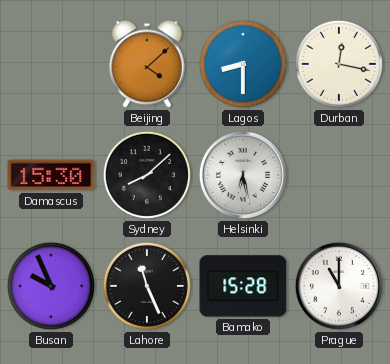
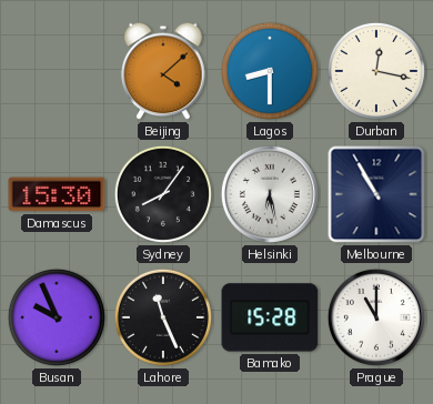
Sydney: 8:08 -> 8:06
Melbourne: none -> 10:55
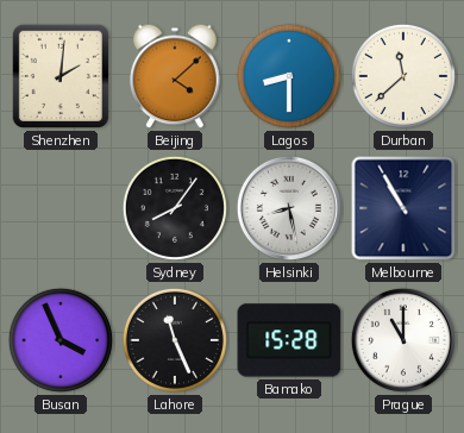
Shenzhen: none -> 2:01
Durban: 12:17 -> 11:38
Damascus: 15:30 -> none
Helsinki: 6:28 -> 8:28
Busan: 9:56 -> 3:56
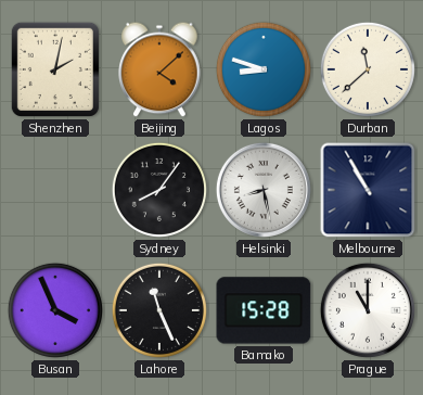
Shenzhen: 2:01 -> 2:02
Lagos: 8:30 -> 8:48
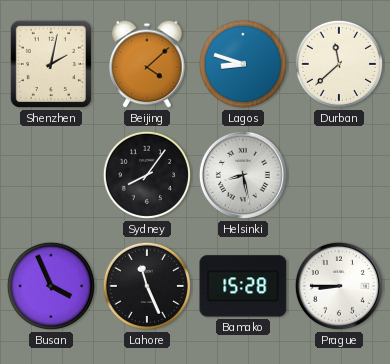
Melbourne: 10:55 -> none
Prague: 11:00 -> 8:45
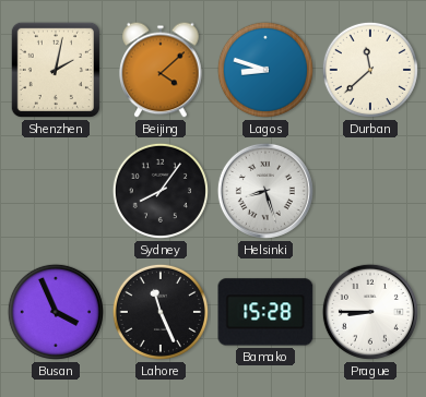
Helsinki: 8:28 -> 8:27
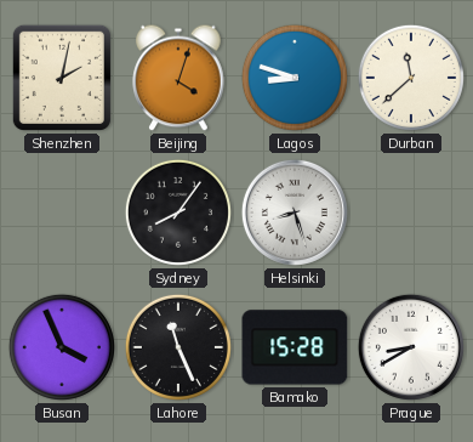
Beijing: 4:08 -> 4:03
Prague: 8:45 -> 8:40
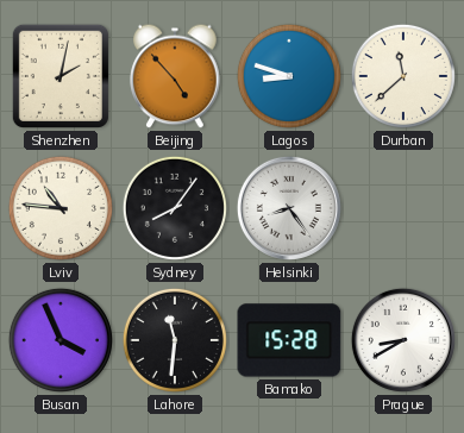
Beijing: 4:03 -> 4:53
Lviv: none -> 10:46
Helsinki: 8:27 -> 8:24
Lahore: 11:26 -> 11:31
